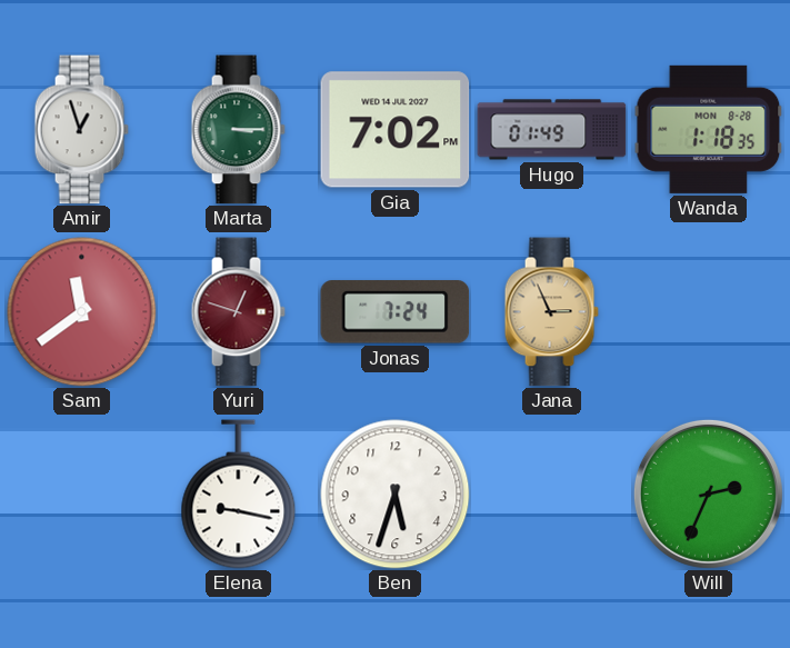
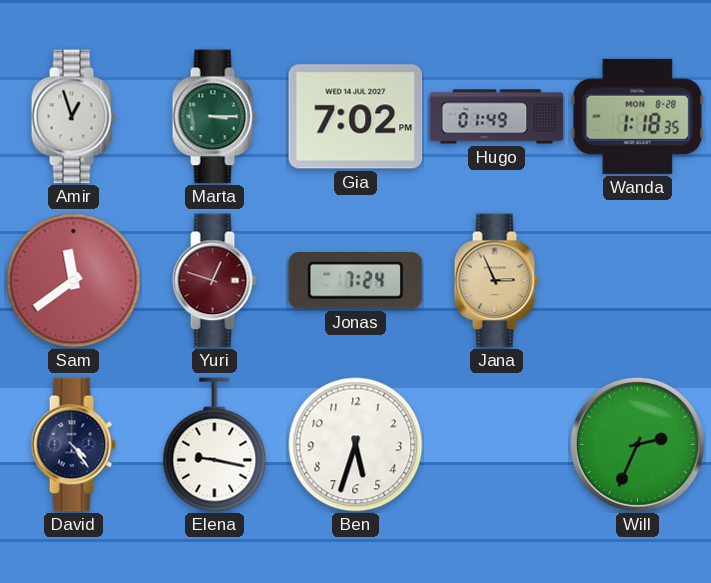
David: none -> 4:24
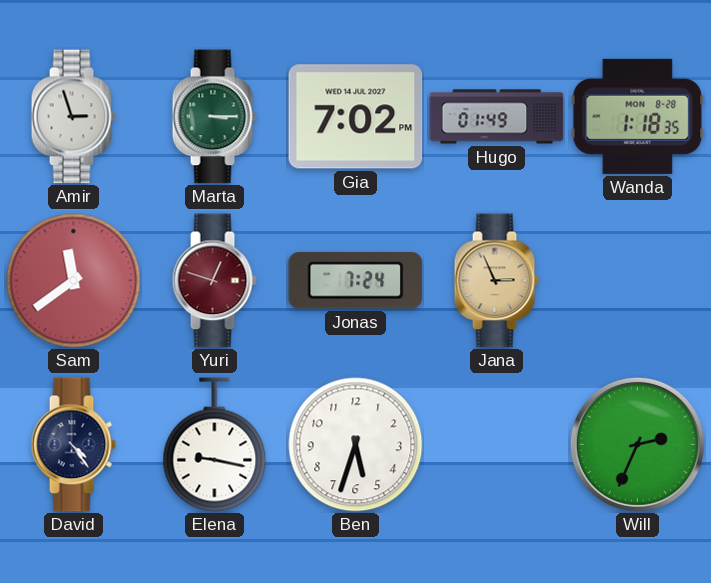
Amir: 12:57 -> 2:57
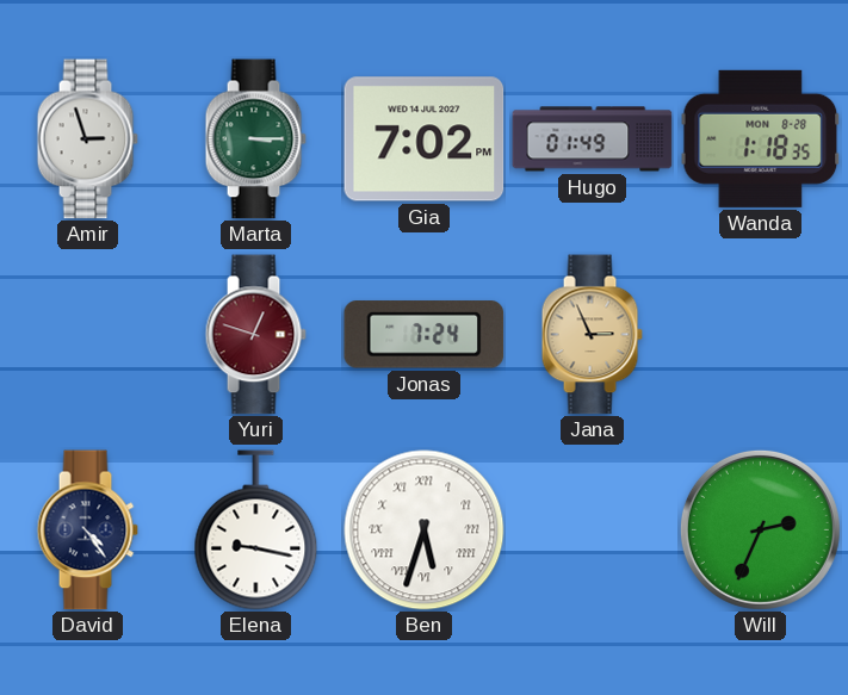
Sam: 11:39 -> none
Ben numerals: Arabic -> Roman
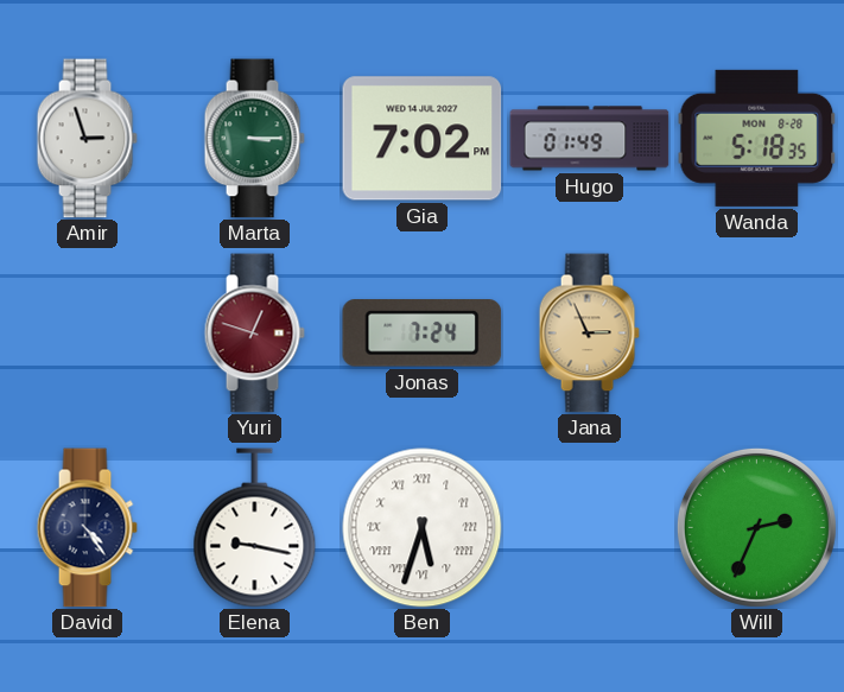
Wanda: 1:18 -> 5:18
